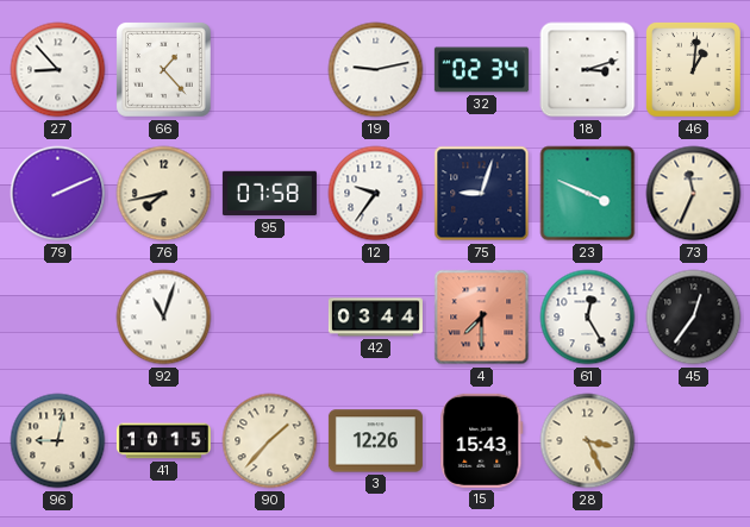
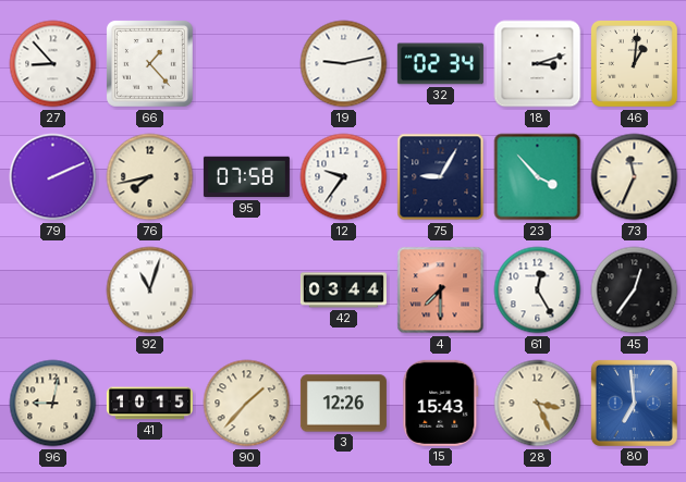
75: 9:03 -> 9:05
23: 3:49 -> 3:53
80: none -> 6:59
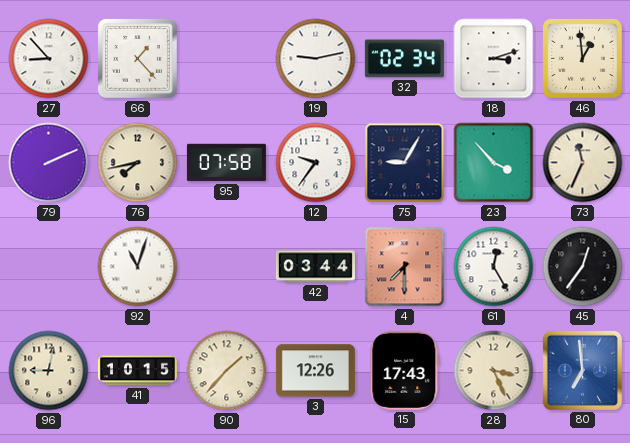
46: 1:01 -> 12:59
15: 15:43 -> 17:43
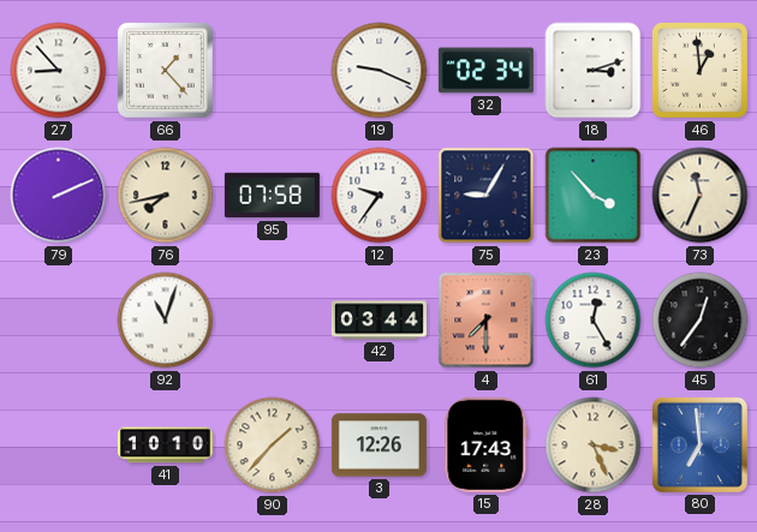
19: 9:13 -> 9:19
96: 9:02 -> none
41: 10:15 -> 10:10
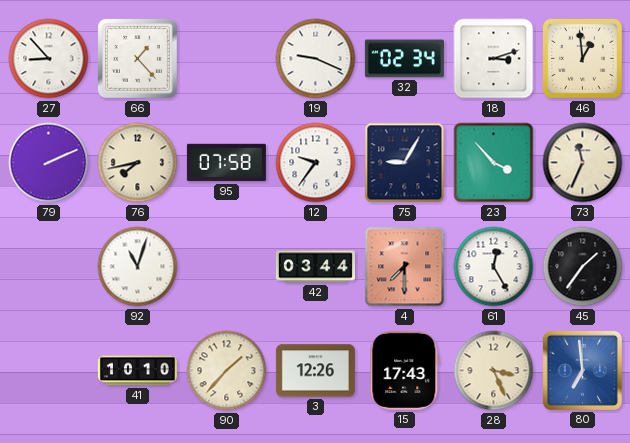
45: 12:36 -> 1:36
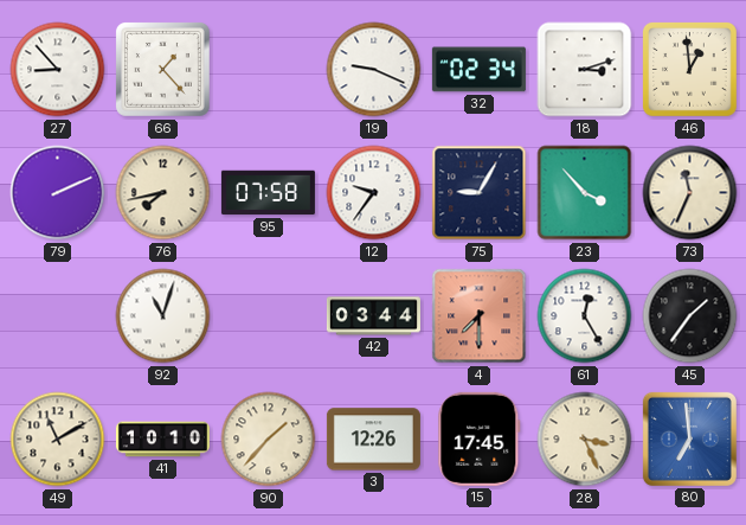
49: none -> 11:10
15: 17:43 -> 17:45
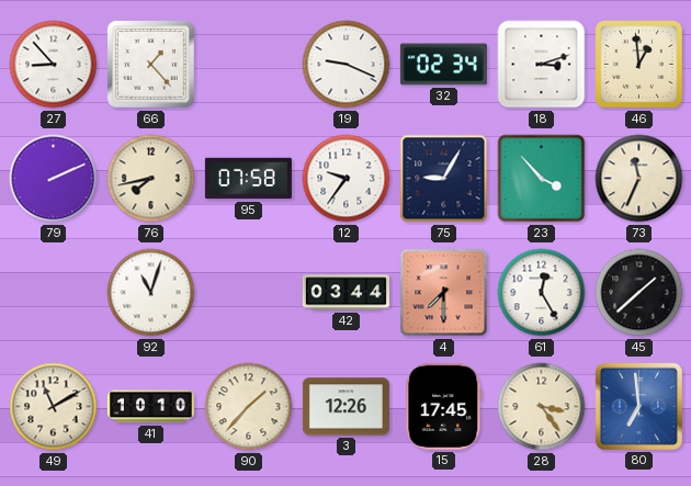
45: 1:36 -> 1:38
28: 3:26 -> 3:24
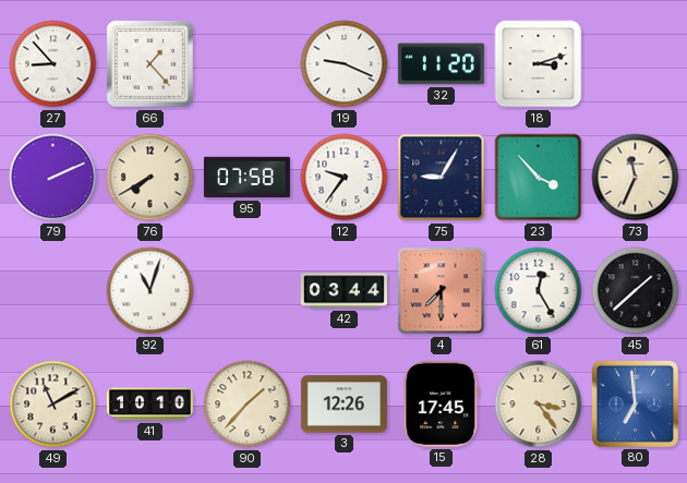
32: 02:34 -> 11:20
46: 12:59 -> none
76: 7:43 -> 7:40
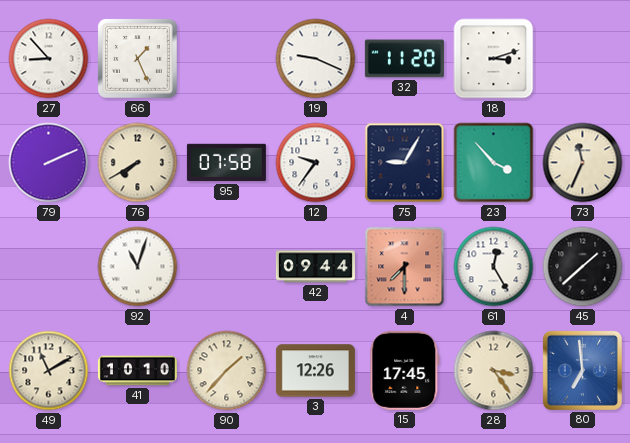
66: 1:23 -> 1:26
42: 03:44 -> 09:44
